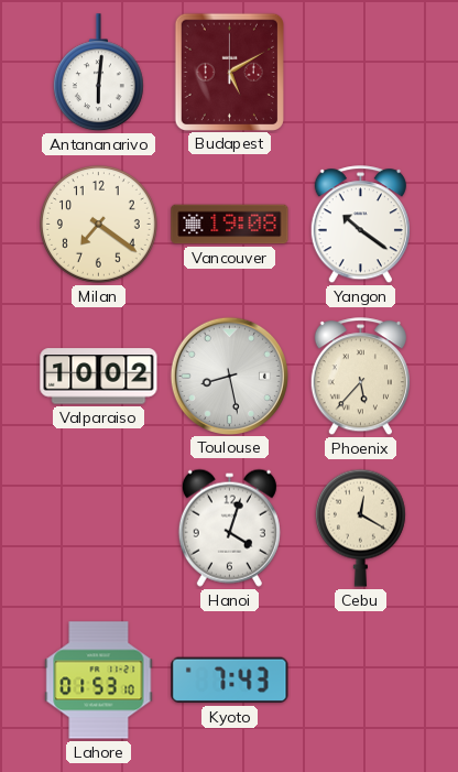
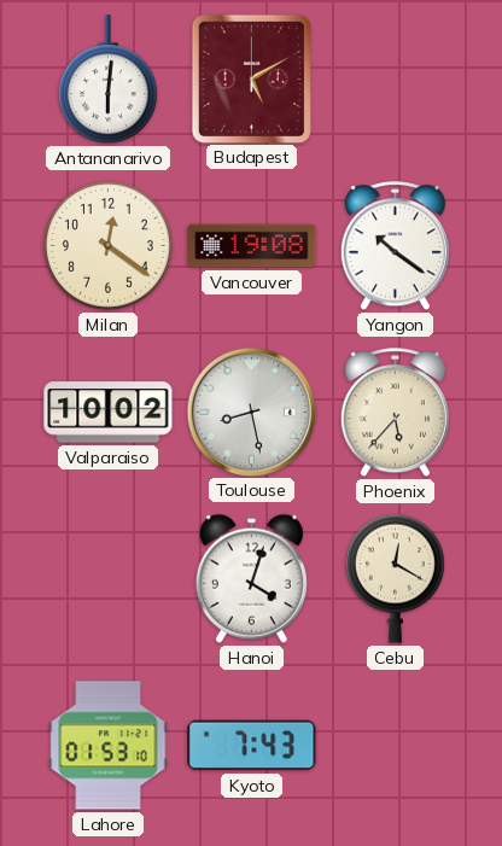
Milan: 7:21 -> 12:21
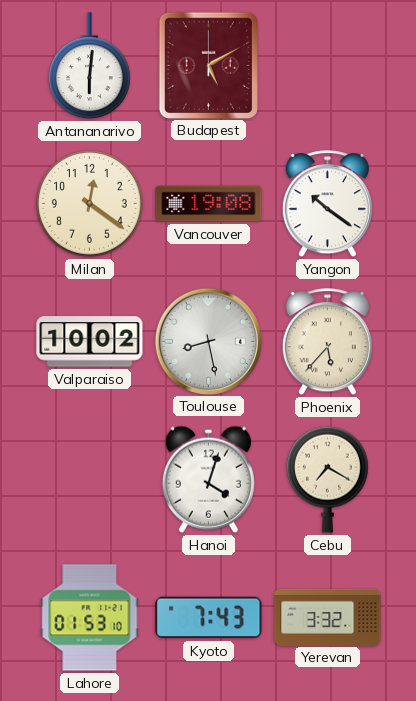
Cebu: 12:20 -> 7:20
Yerevan: none -> 3:32
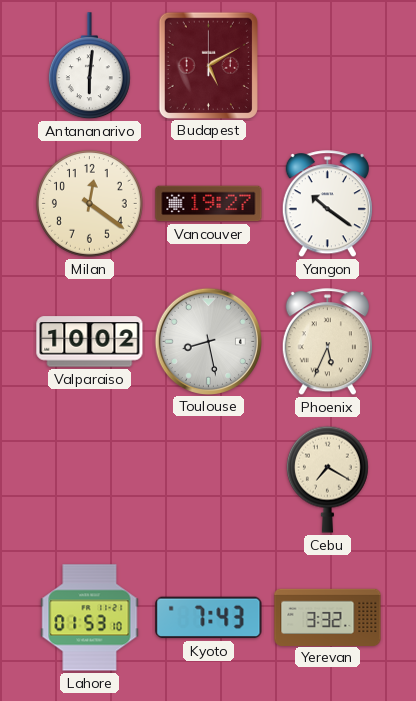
Vancouver: 19:08 -> 19:27
Phoenix: 5:37 -> 5:34
Hanoi: 4:03 -> none
